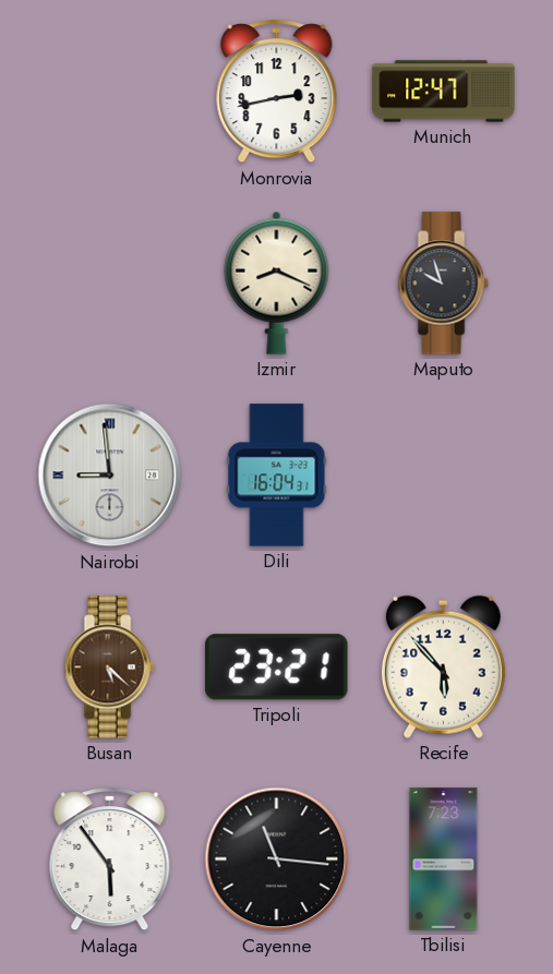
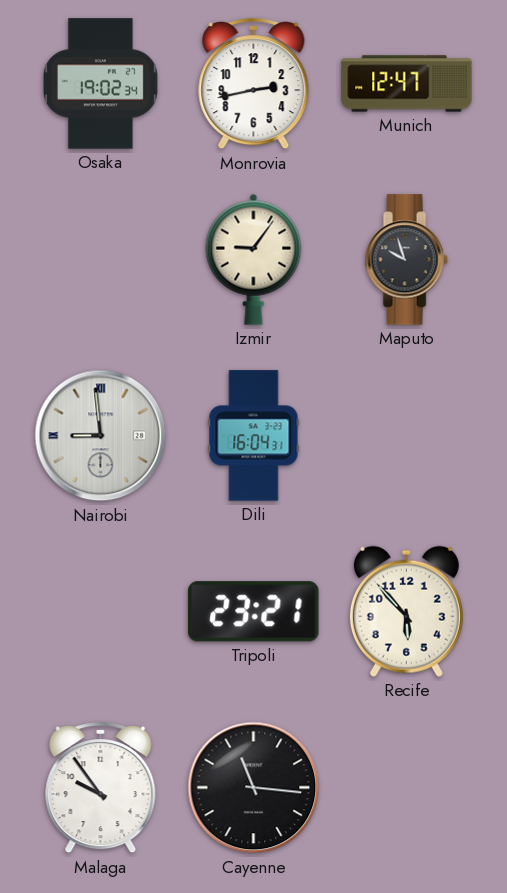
Osaka: none -> 19:02
Izmir: 8:19 -> 9:06
Busan: 5:22 -> none
Malaga: 5:54 -> 9:54
Tbilisi: 7:23 -> none
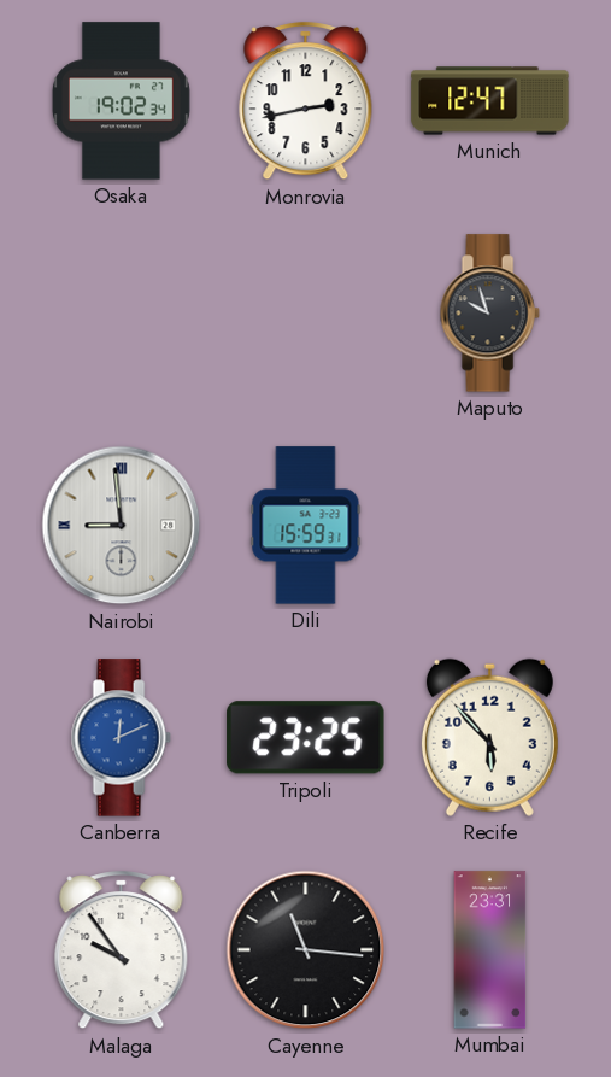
Izmir: 9:06 -> none
Dili: 16:04 -> 15:59
Canberra: none -> 12:11
Tripoli: 23:21 -> 23:25
Mumbai: none -> 23:31
